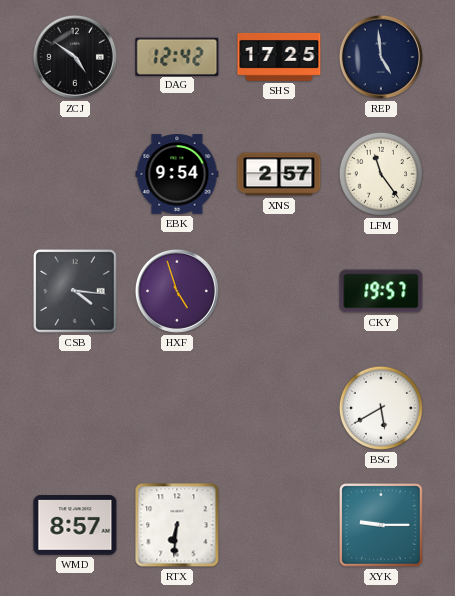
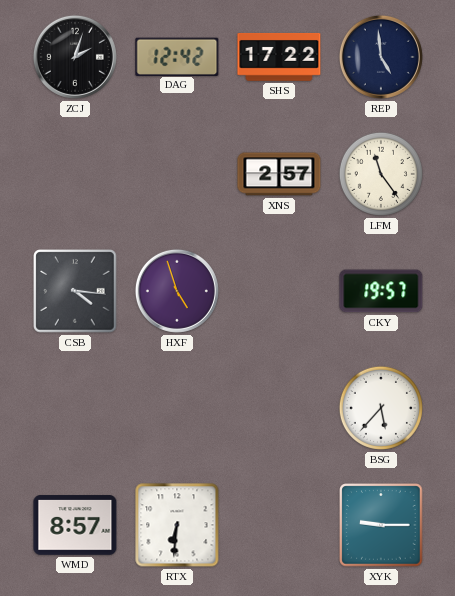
ZCJ: 4:51 -> 2:03
SHS: 17:25 -> 17:22
EBK: 9:54 -> none
BSG: 5:40 -> 5:37
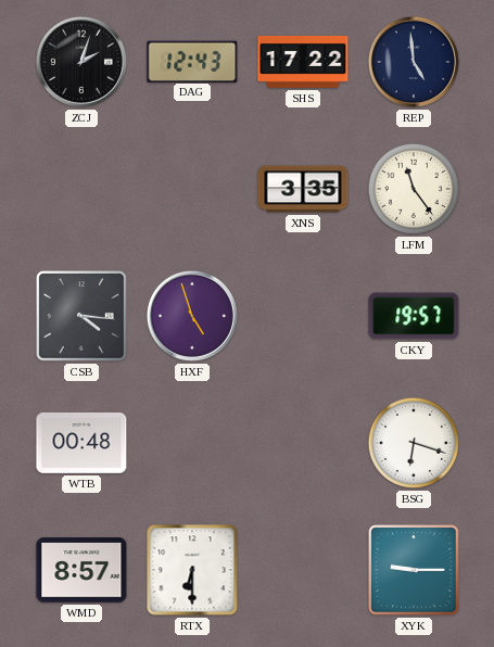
DAG: 12:42 -> 12:43
XNS: 2:57 -> 3:35
WTB: none -> 00:48
BSG: 5:37 -> 6:18
RTX: 6:31 -> 6:30
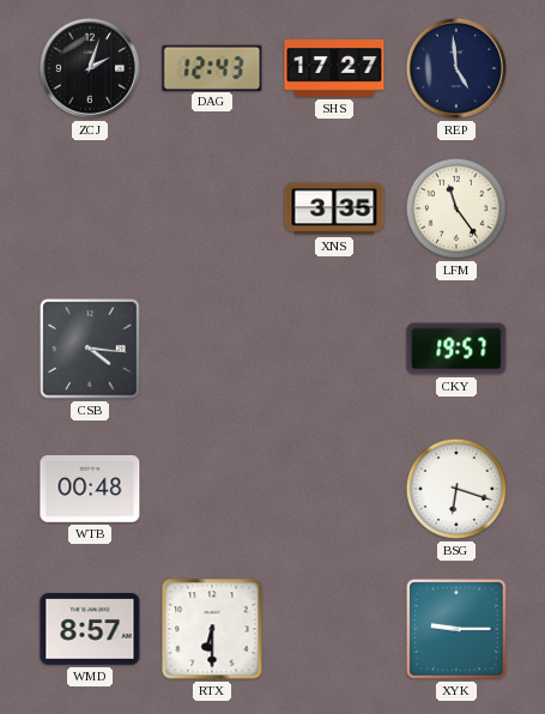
SHS: 17:22 -> 17:27
HXF: 4:57 -> none
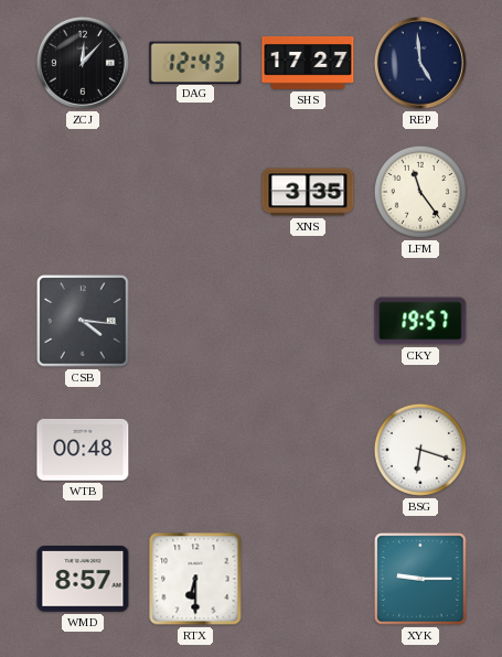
ZCJ: 2:03 -> 12:07
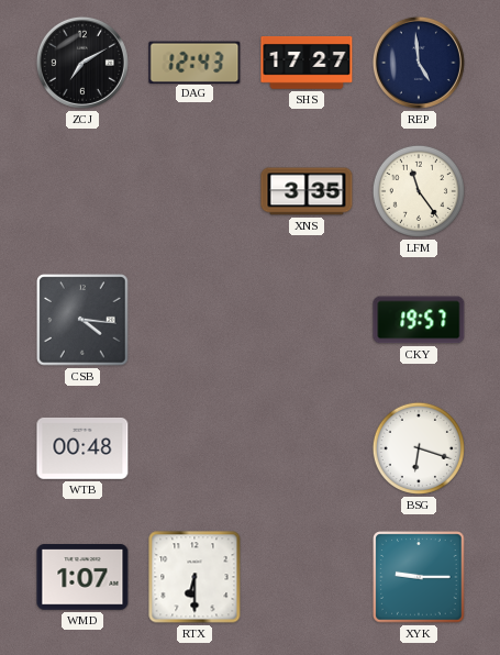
ZCJ: 12:07 -> 7:10
WMD: 8:57 -> 1:07
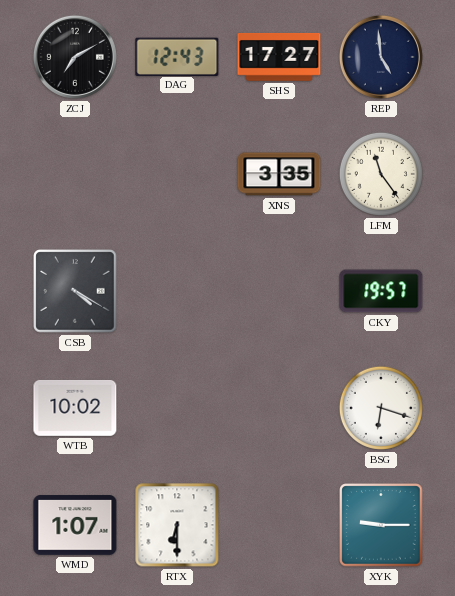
CSB: 4:16 -> 4:20
WTB: 00:48 -> 10:02
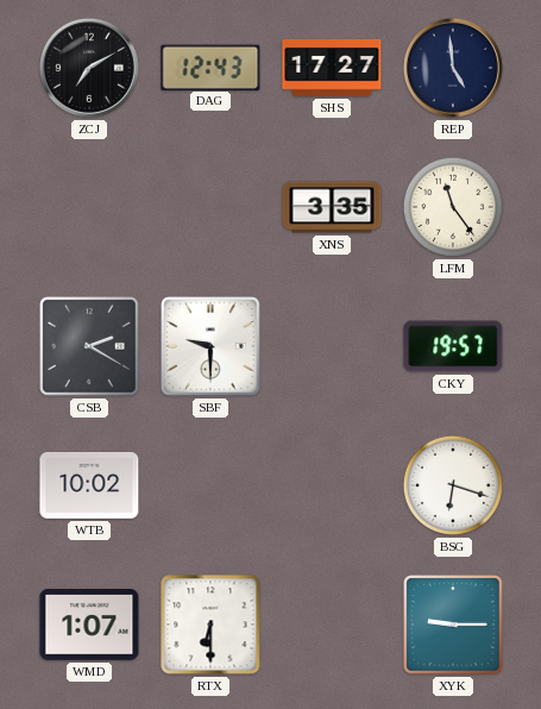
CSB: 4:20 -> 2:20
SBF: none -> 9:30
